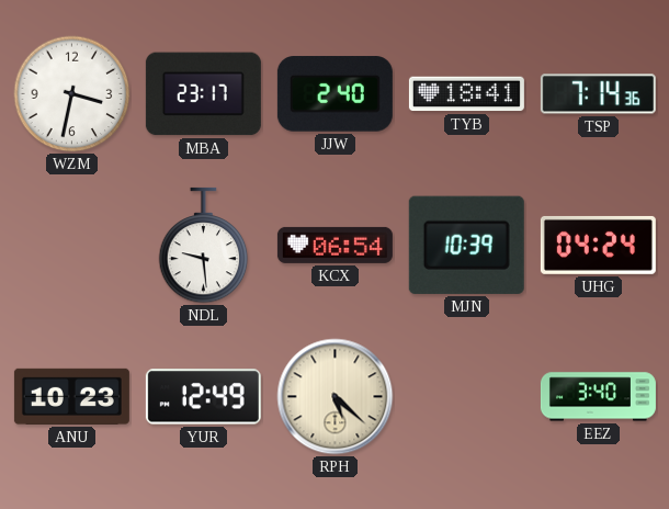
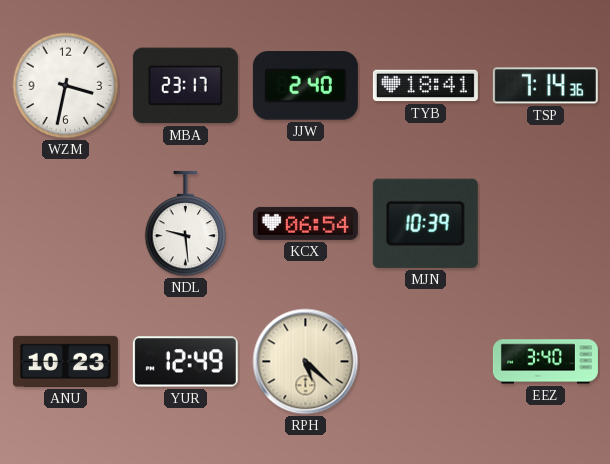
UHG: 04:24 -> none
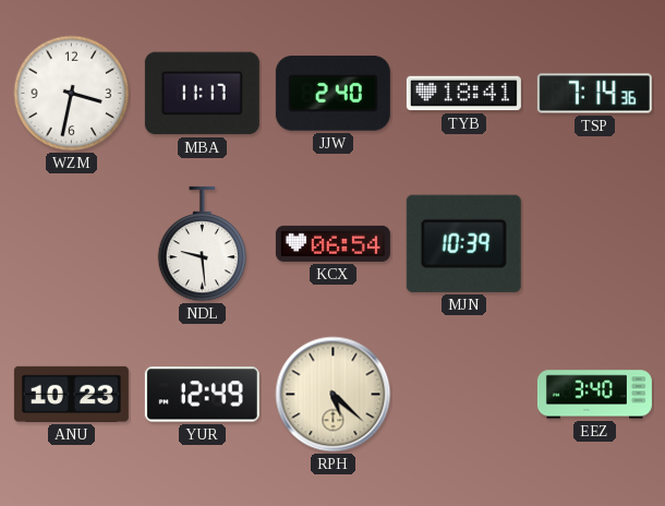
MBA: 23:17 -> 11:17
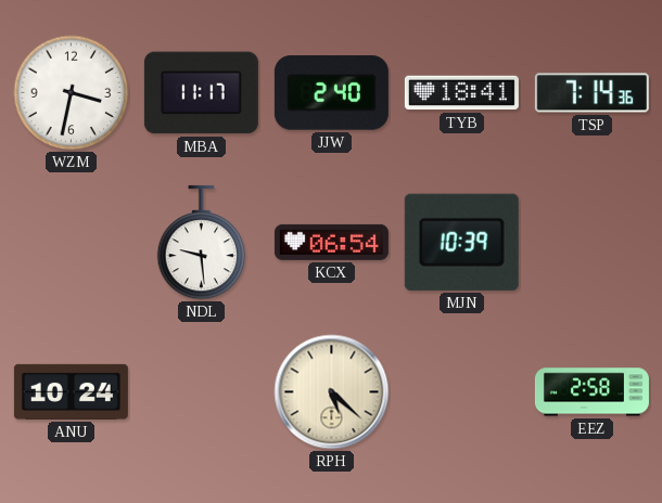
ANU: 10:23 -> 10:24
YUR: 12:49 -> none
EEZ: 3:40 -> 2:58
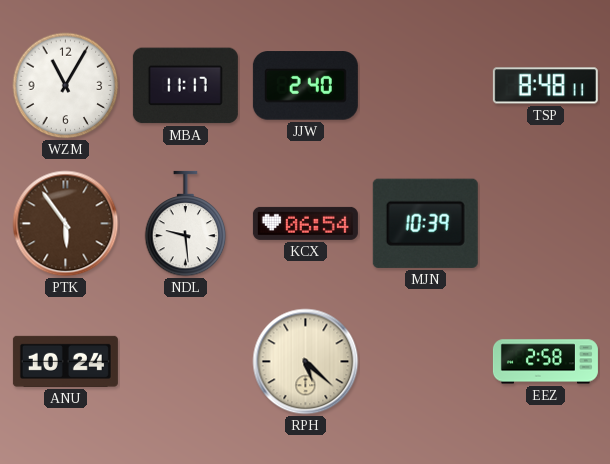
WZM: 3:32 -> 11:05
TYB: 18:41 -> none
TSP: 7:14 -> 8:48
PTK: none -> 5:54
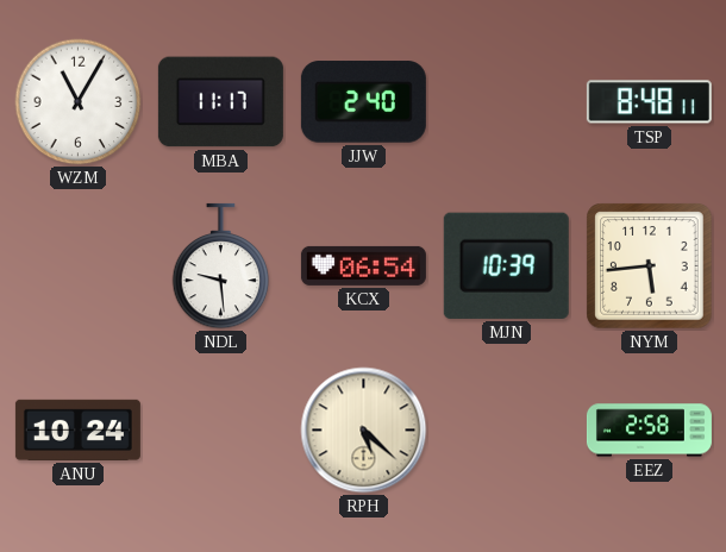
PTK: 5:54 -> none
NYM: none -> 5:44
